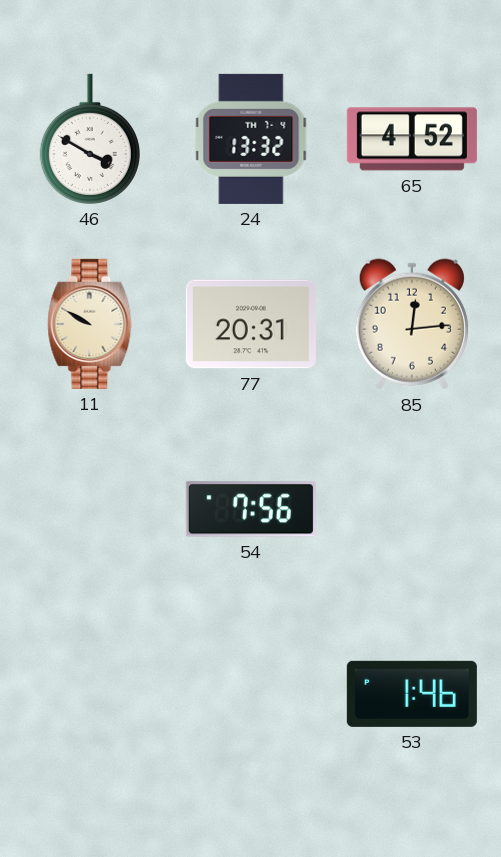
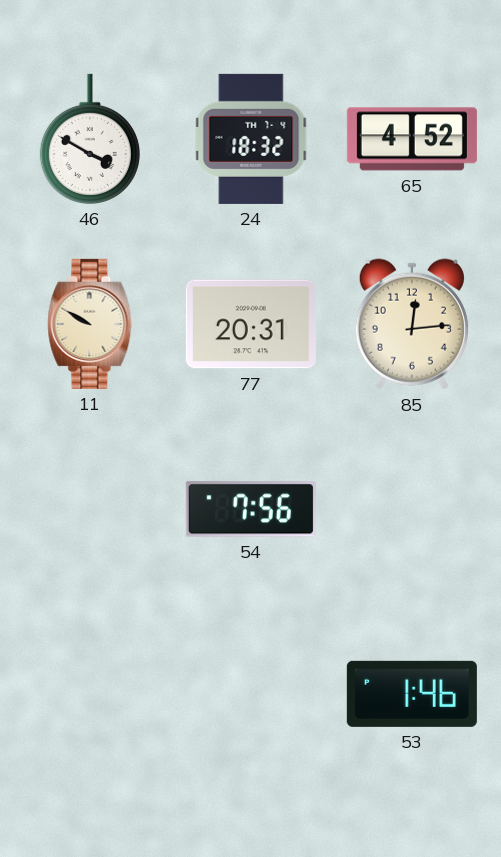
24: 13:32 -> 18:32
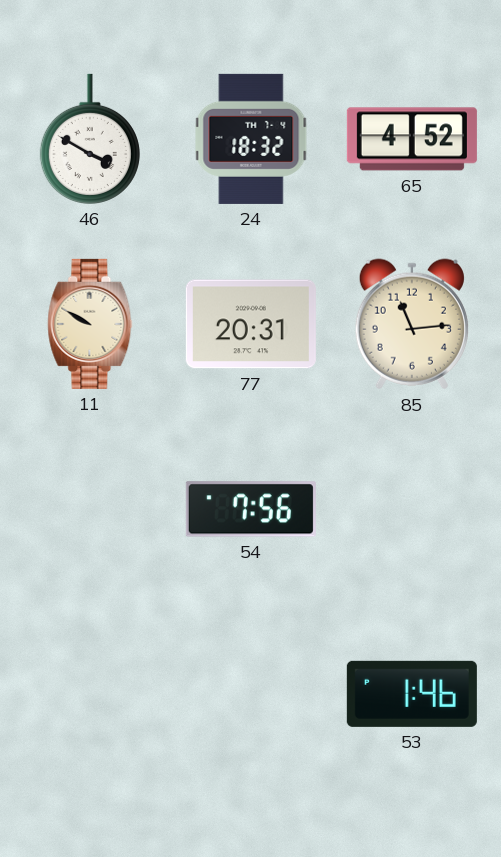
85: 12:14 -> 11:14
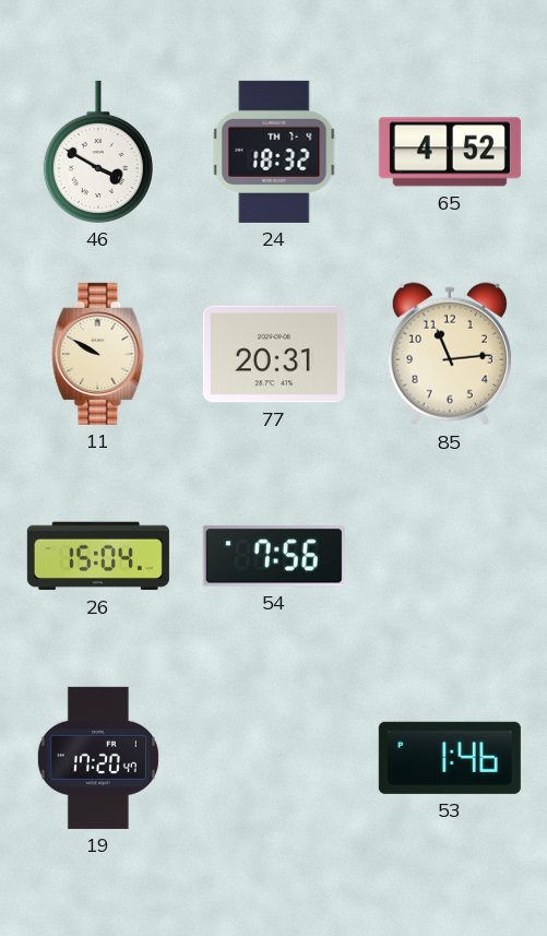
26: none -> 15:04
19: none -> 17:20
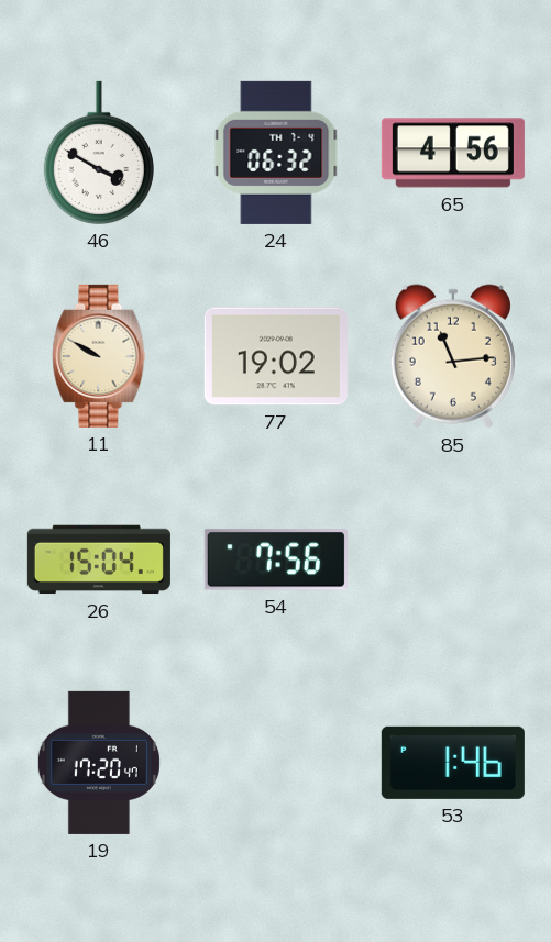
24: 18:32 -> 06:32
65: 4:52 -> 4:56
77: 20:31 -> 19:02
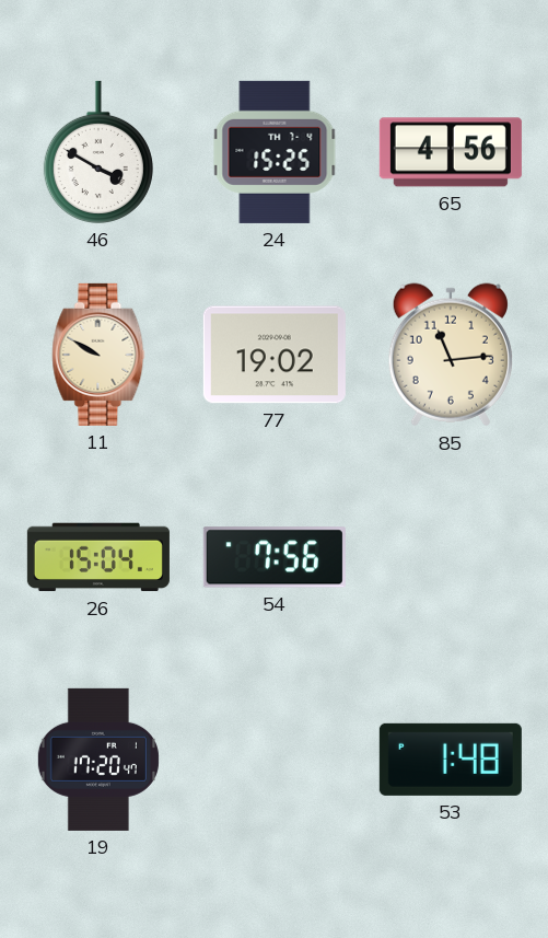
24: 06:32 -> 15:25
53: 1:46 -> 1:48
